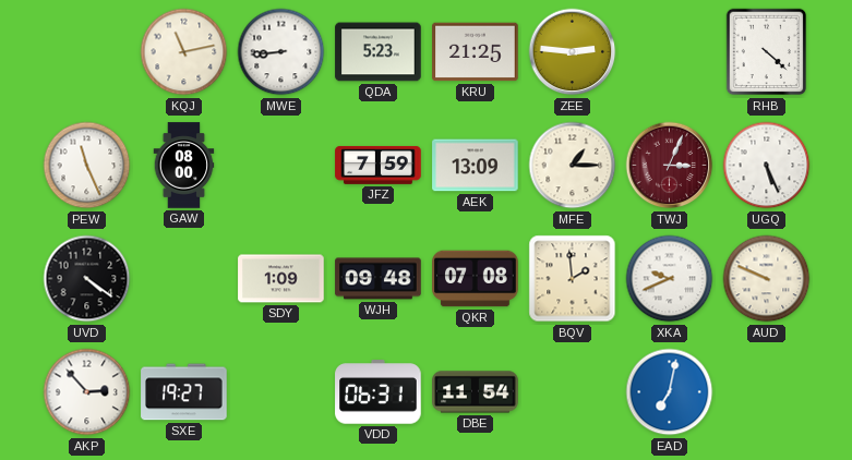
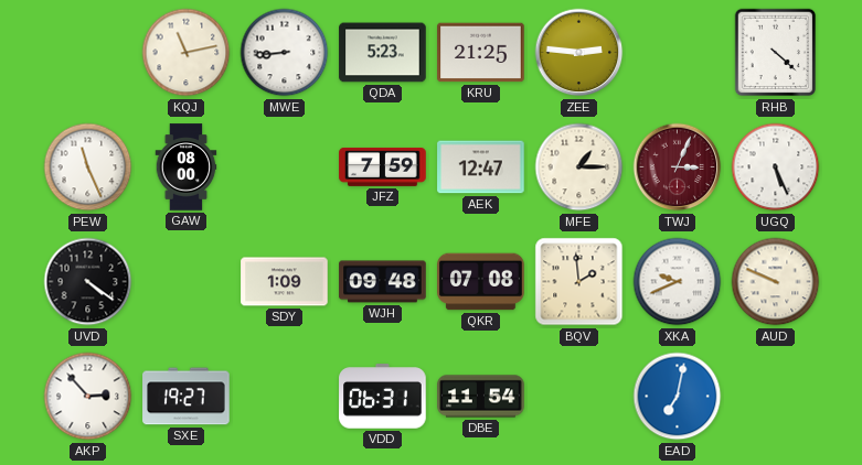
AEK: 13:09 -> 12:47
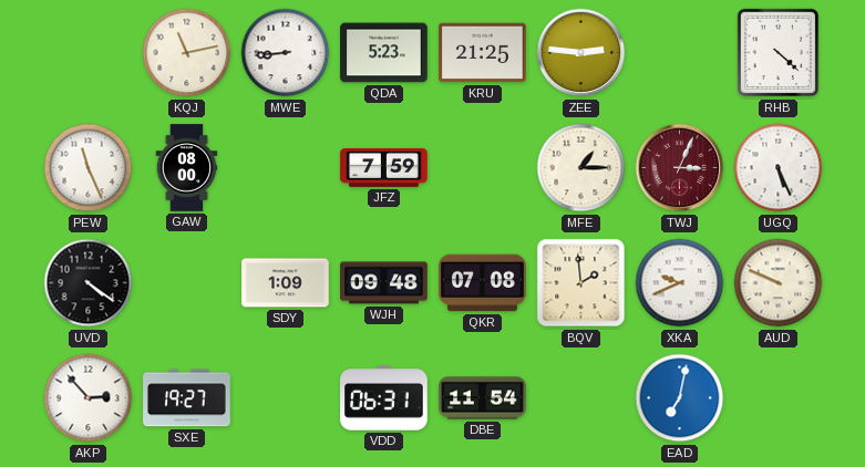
AEK: 12:47 -> none
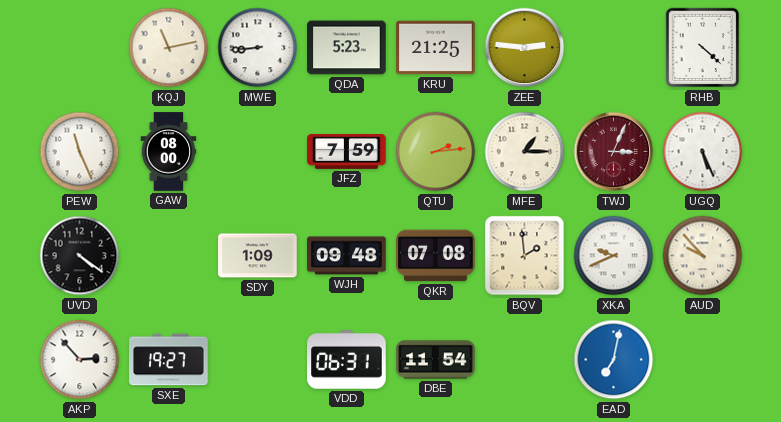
QTU: none -> 2:14
AUD: 9:49 -> 9:53
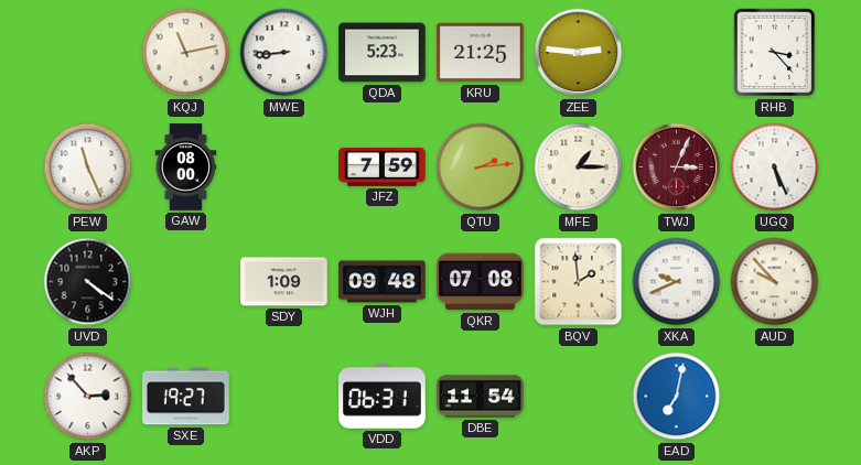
RHB: 4:22 -> 3:23
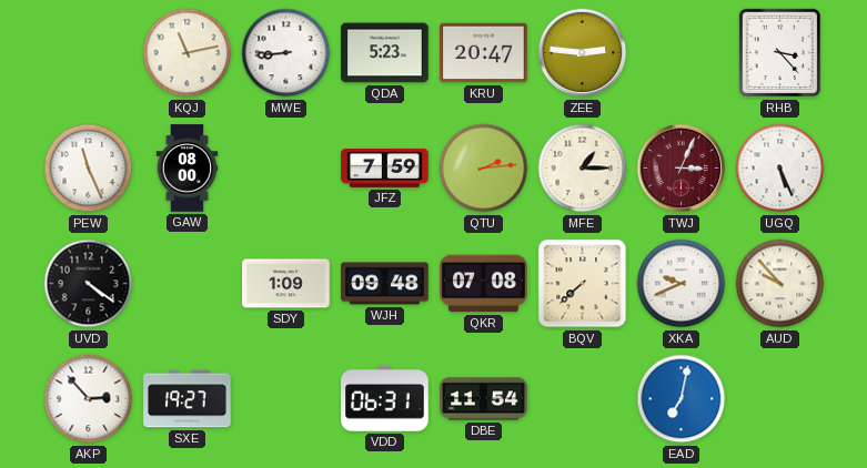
KRU: 21:25 -> 20:47
BQV: 1:59 -> 7:38
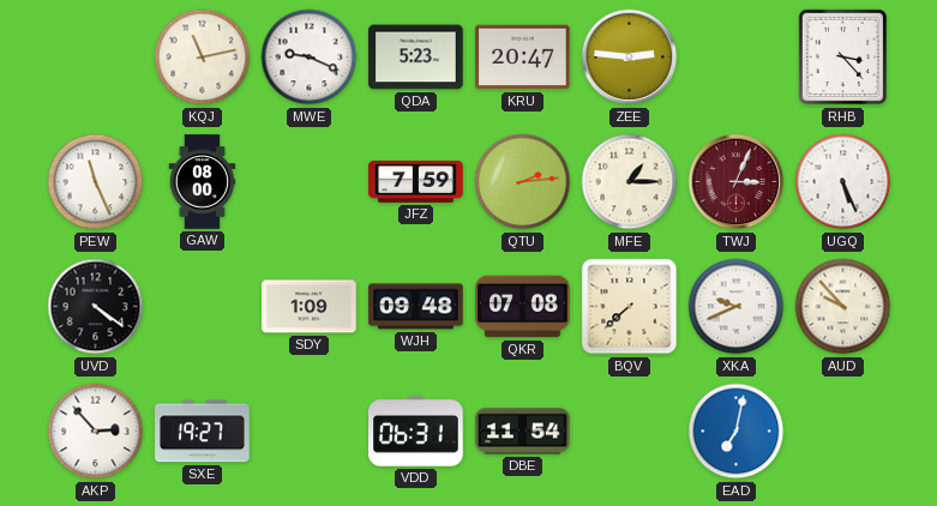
MWE: 8:44 -> 9:19
